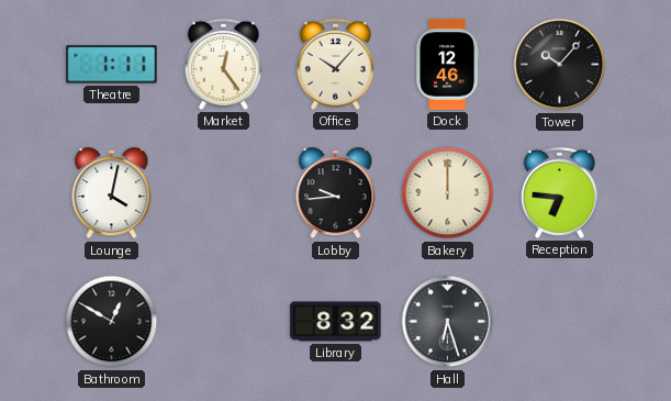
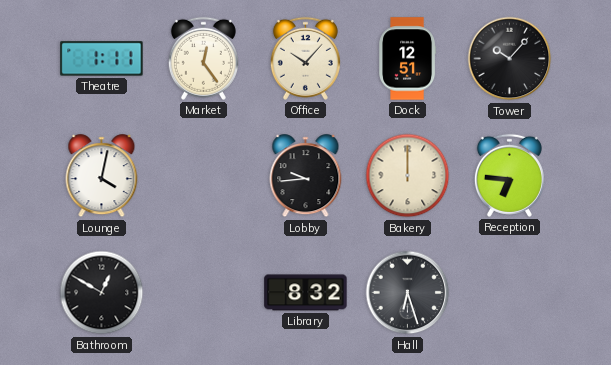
Dock: 12:46 -> 12:51
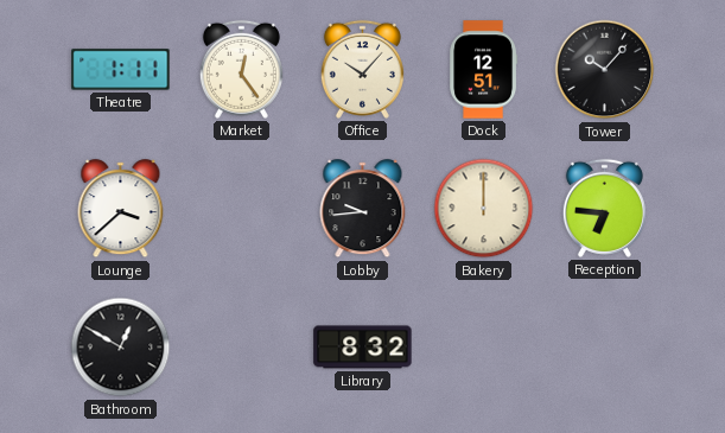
Lounge: 4:02 -> 3:38
Hall: 6:27 -> none
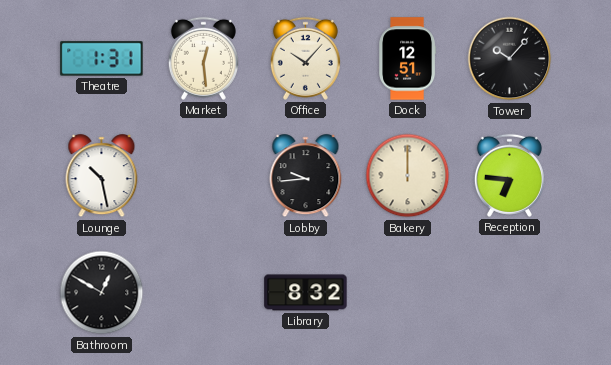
Theatre: 1:11 -> 1:31
Market: 12:24 -> 12:29
Lounge: 3:38 -> 10:28
